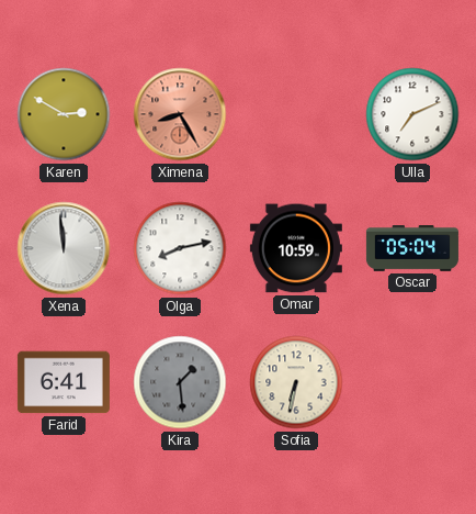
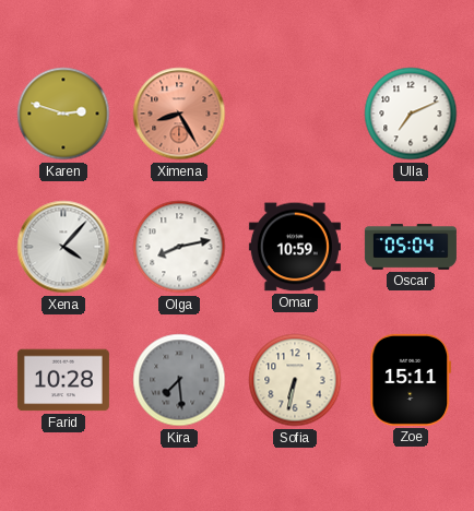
Karen: 2:50 -> 2:48
Xena: 11:59 -> 4:07
Farid: 6:41 -> 10:28
Kira: 1:29 -> 7:29
Zoe: none -> 15:11
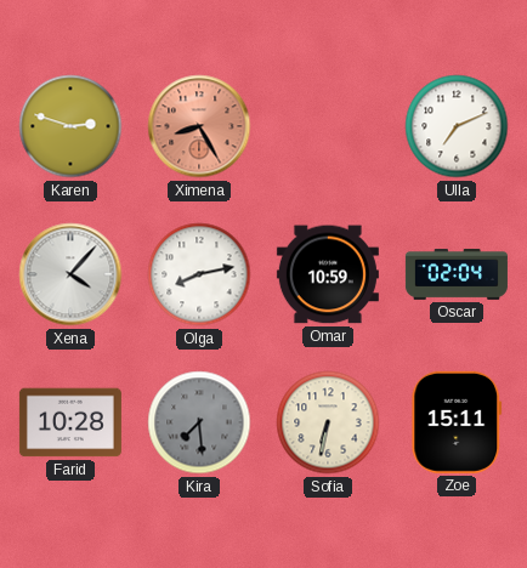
Oscar: 05:04 -> 02:04
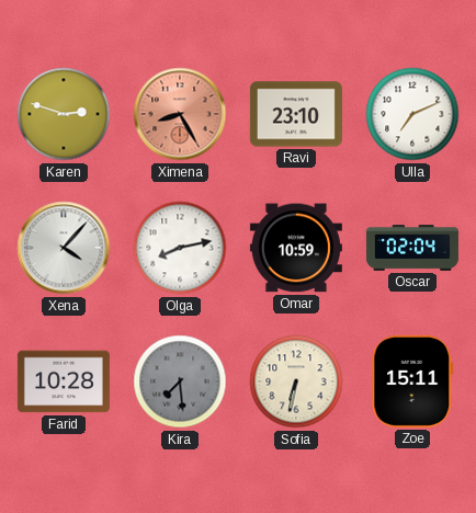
Ravi: none -> 23:10
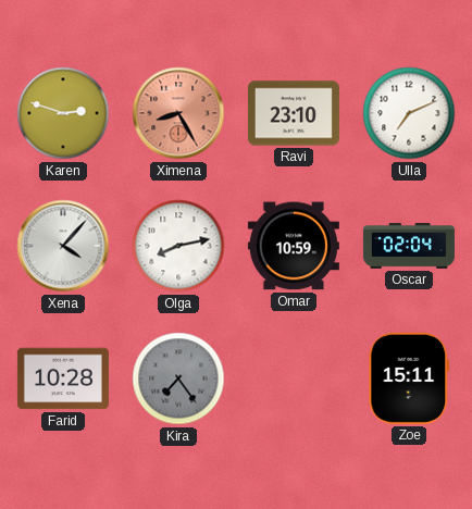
Kira: 7:29 -> 7:24
Sofia: 6:32 -> none
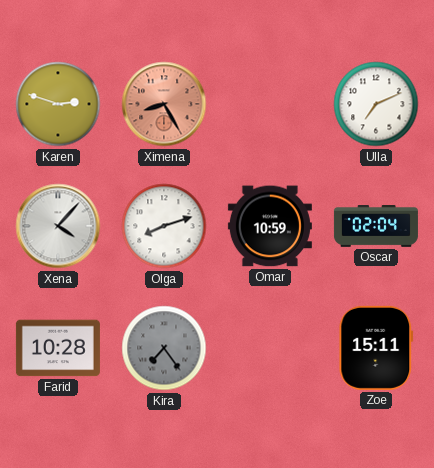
Ravi: 23:10 -> none
Olga: 8:13 -> 8:12
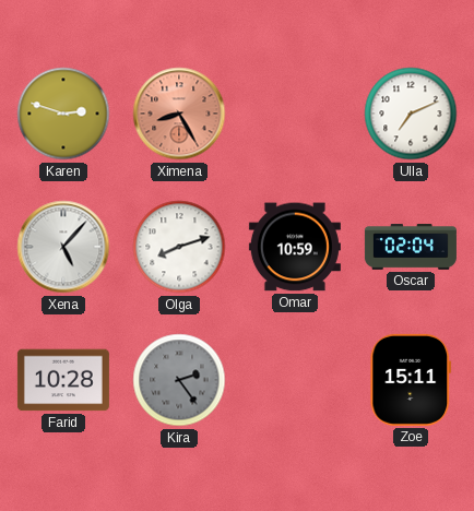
Xena: 4:07 -> 5:07
Kira: 7:24 -> 2:24
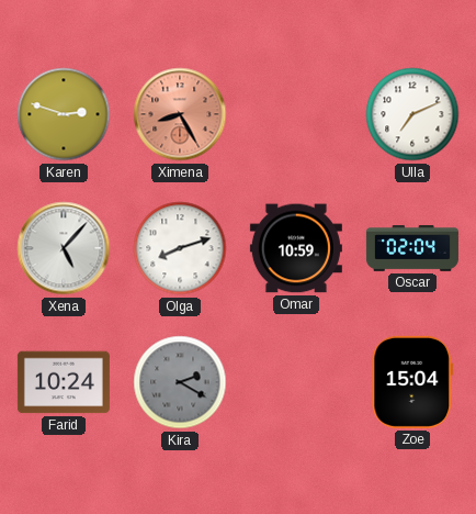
Farid: 10:28 -> 10:24
Kira: 2:24 -> 2:20
Zoe: 15:11 -> 15:04
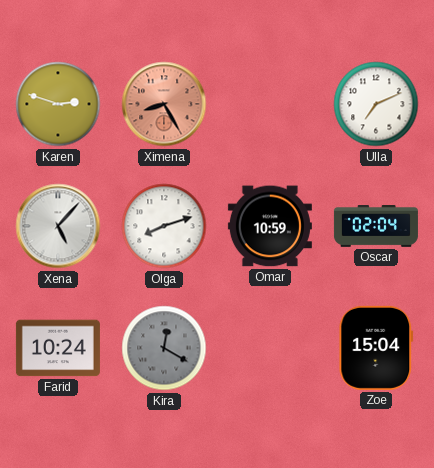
Kira: 2:20 -> 12:20
